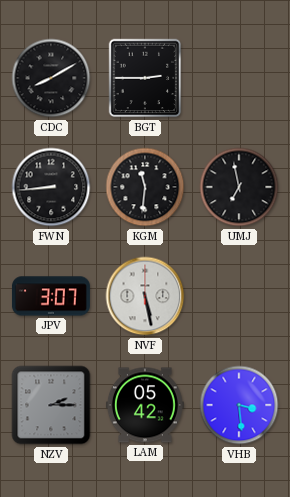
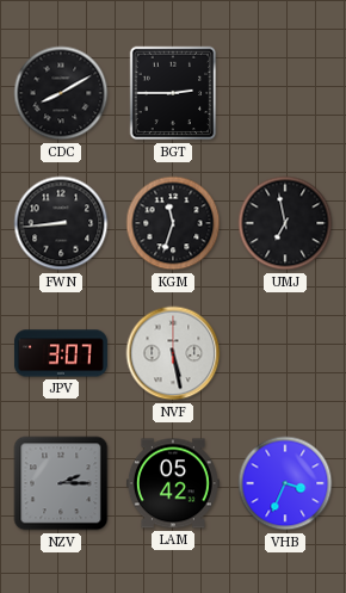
KGM: 11:31 -> 11:33
VHB: 3:29 -> 3:34
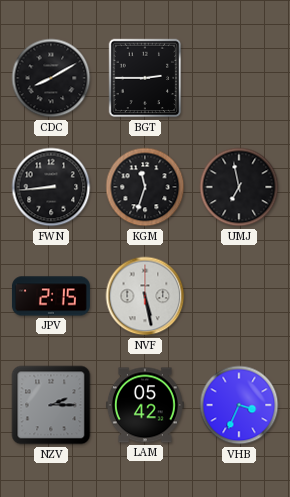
JPV: 3:07 -> 2:15
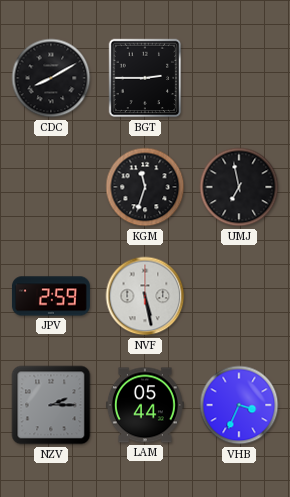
FWN: 8:44 -> none
JPV: 2:15 -> 2:59
LAM: 05:42 -> 05:44
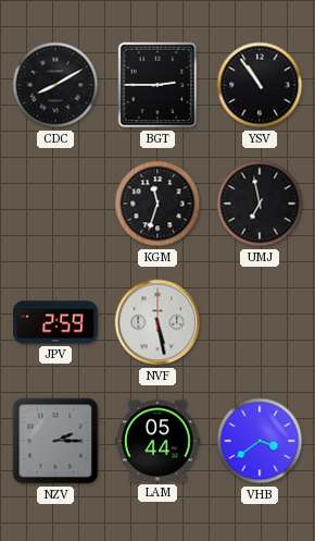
YSV: none -> 10:54
VHB: 3:34 -> 3:39
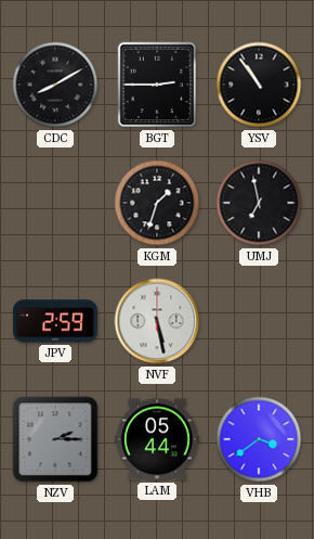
KGM: 11:33 -> 1:33
